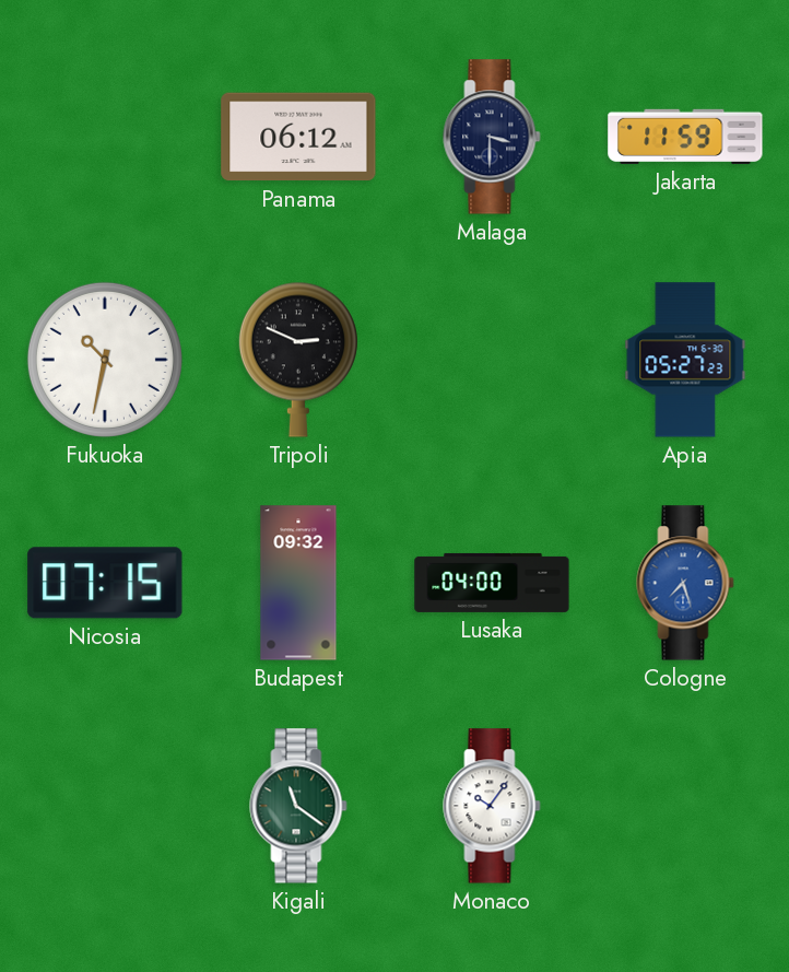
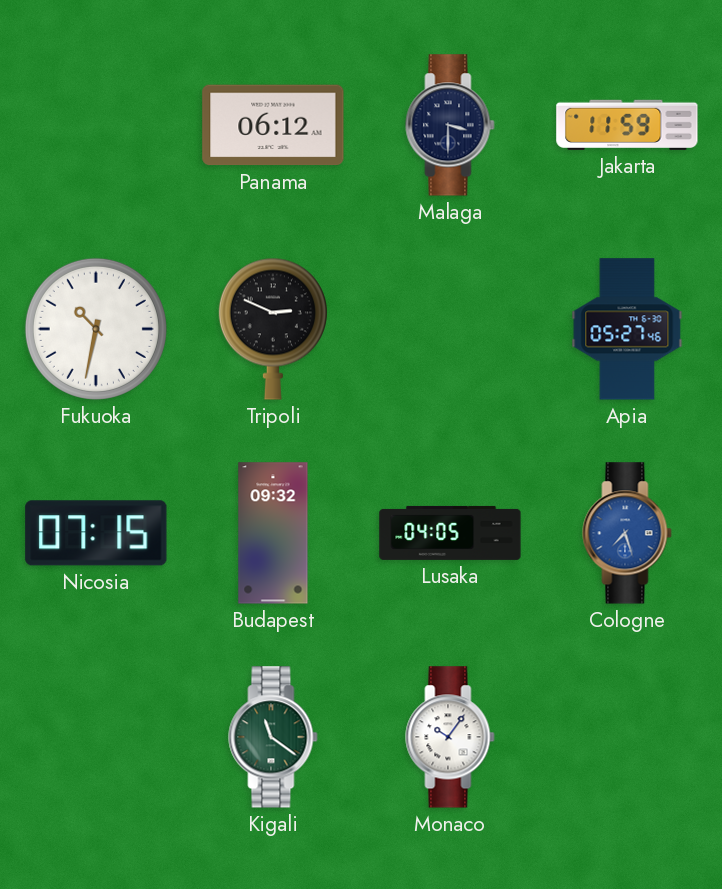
Apia: 05:27:23 -> 05:27:46
Lusaka: 04:00 -> 04:05
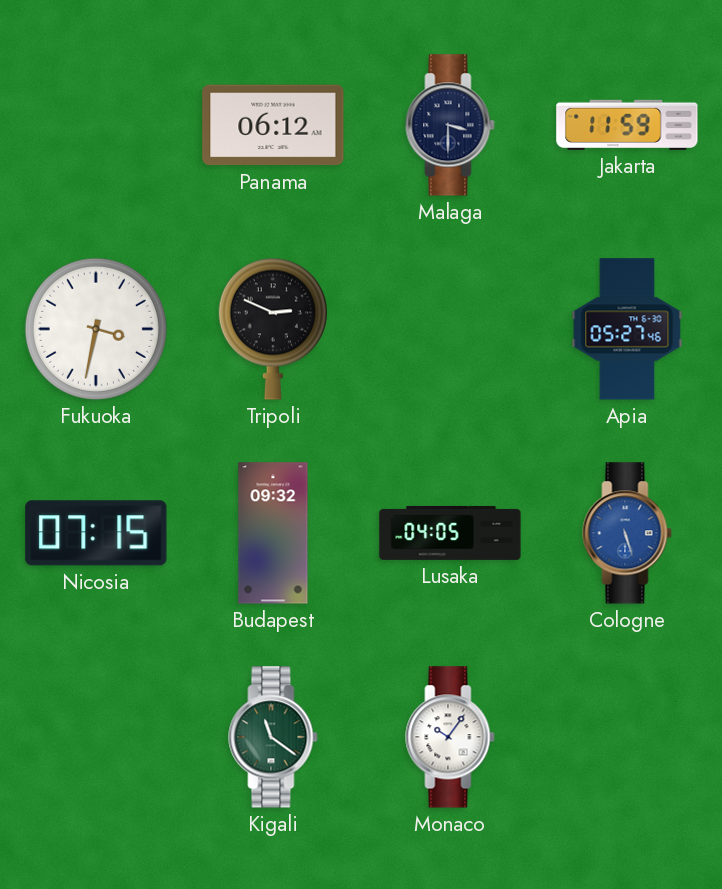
Fukuoka: 10:32 -> 3:32
Cologne: 7:27 -> 5:27
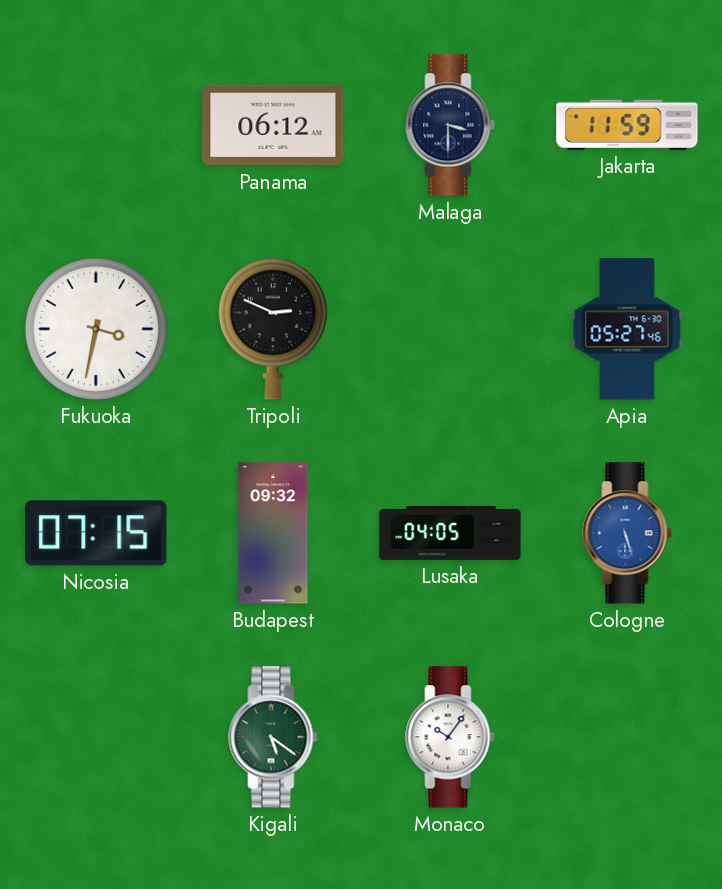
Kigali: 11:21 -> 5:21
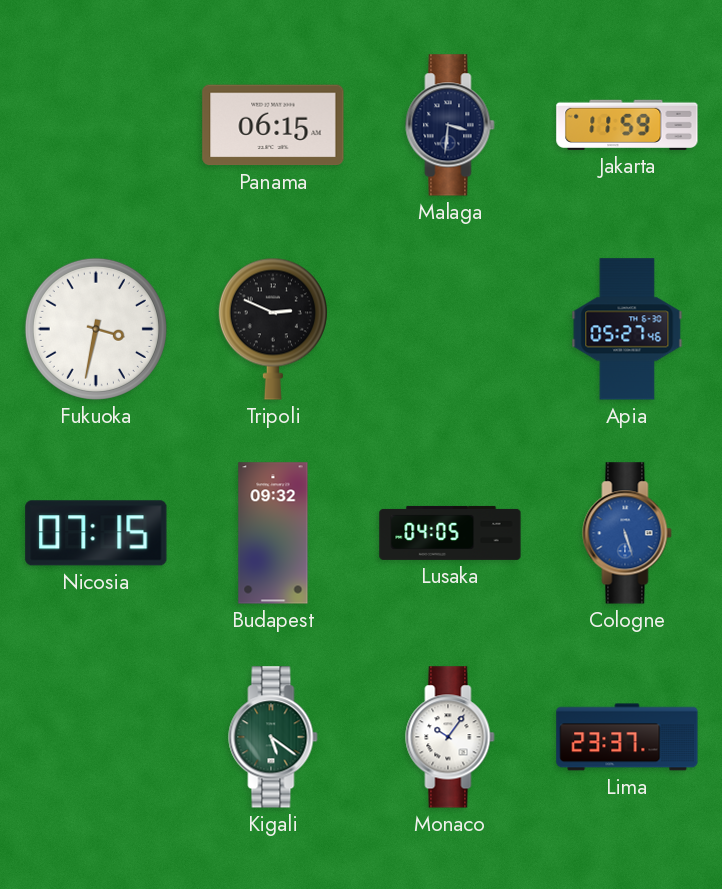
Panama: 06:12 -> 06:15
Malaga: 3:30 -> 3:31
Lima: none -> 23:37
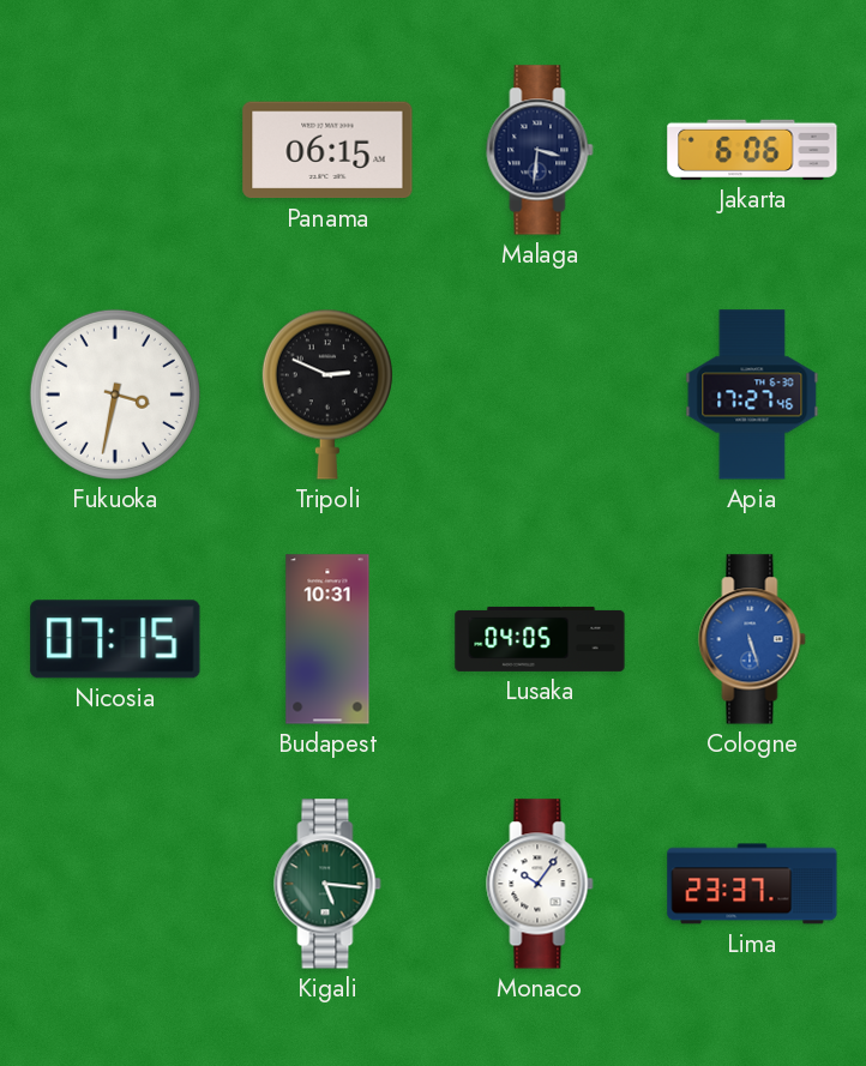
Jakarta: 11:59 -> 6:06
Apia: 05:27 -> 17:27
Budapest: 09:32 -> 10:31
Kigali: 5:21 -> 5:16
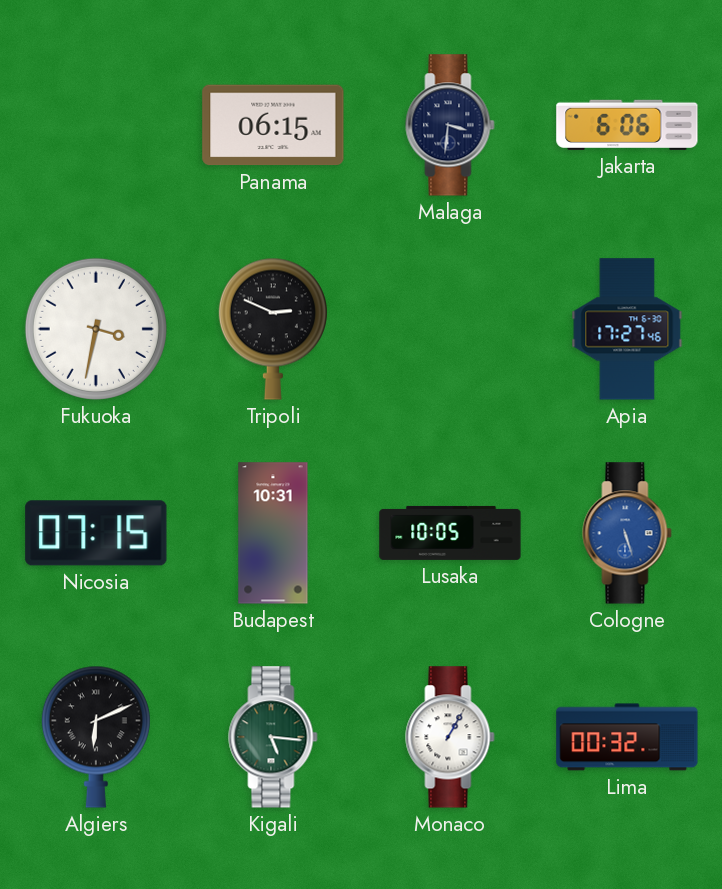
Lusaka: 04:05 -> 10:05
Algiers: none -> 6:11
Monaco: 10:06 -> 1:05
Lima: 23:37 -> 00:32
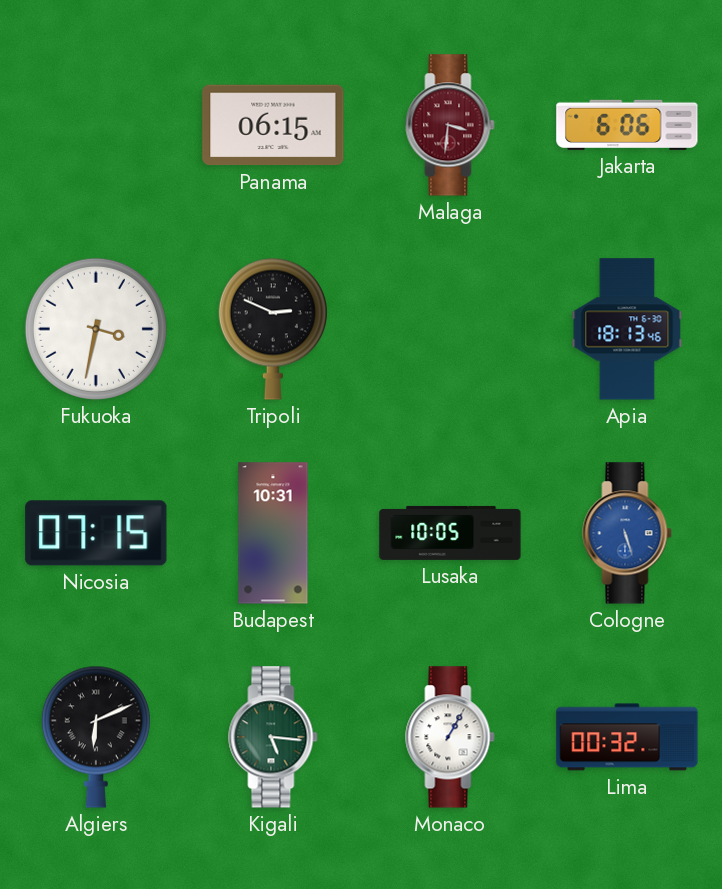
Malaga dial: navy -> burgundy
Apia: 17:27 -> 18:13
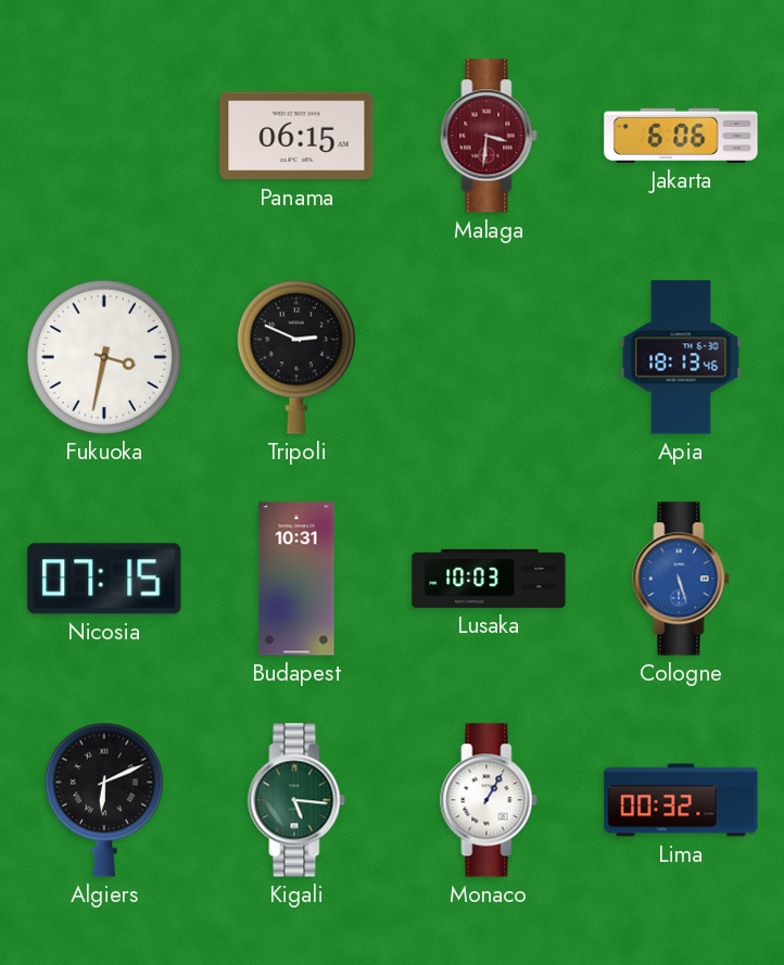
Lusaka: 10:05 -> 10:03
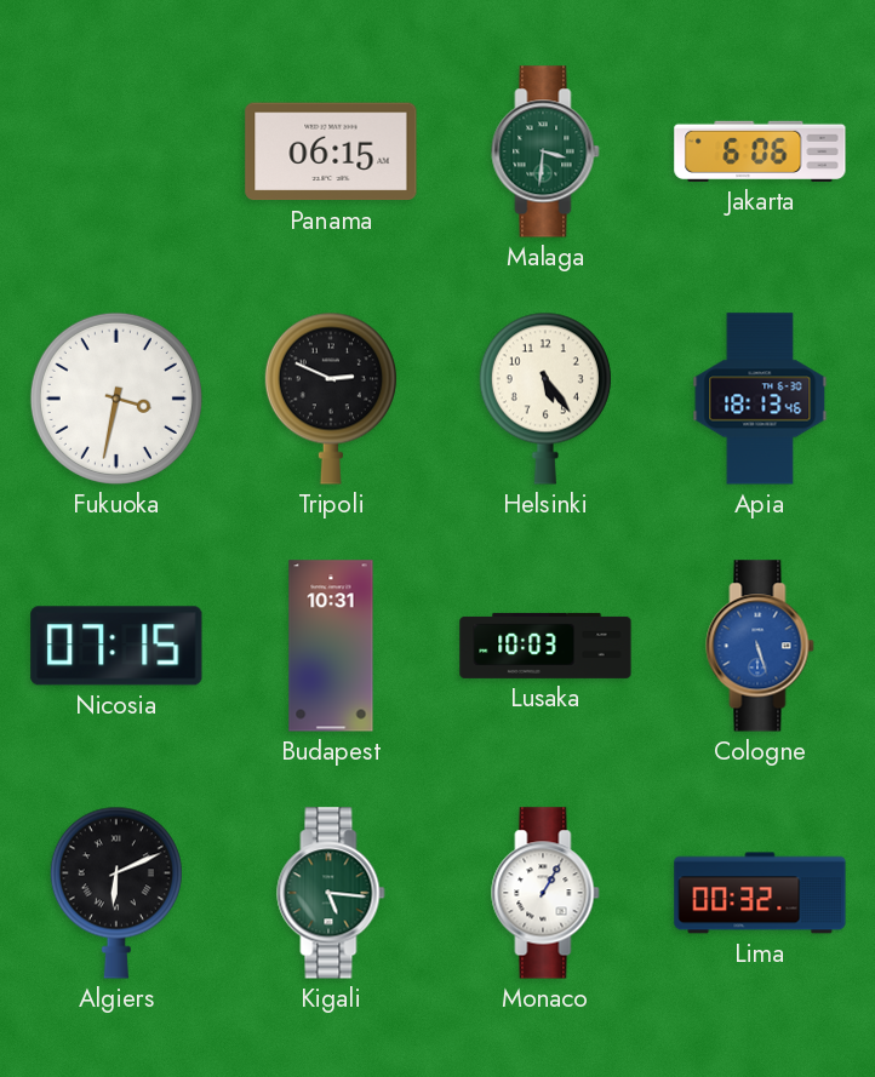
Malaga dial: burgundy -> green
Helsinki: none -> 5:24
